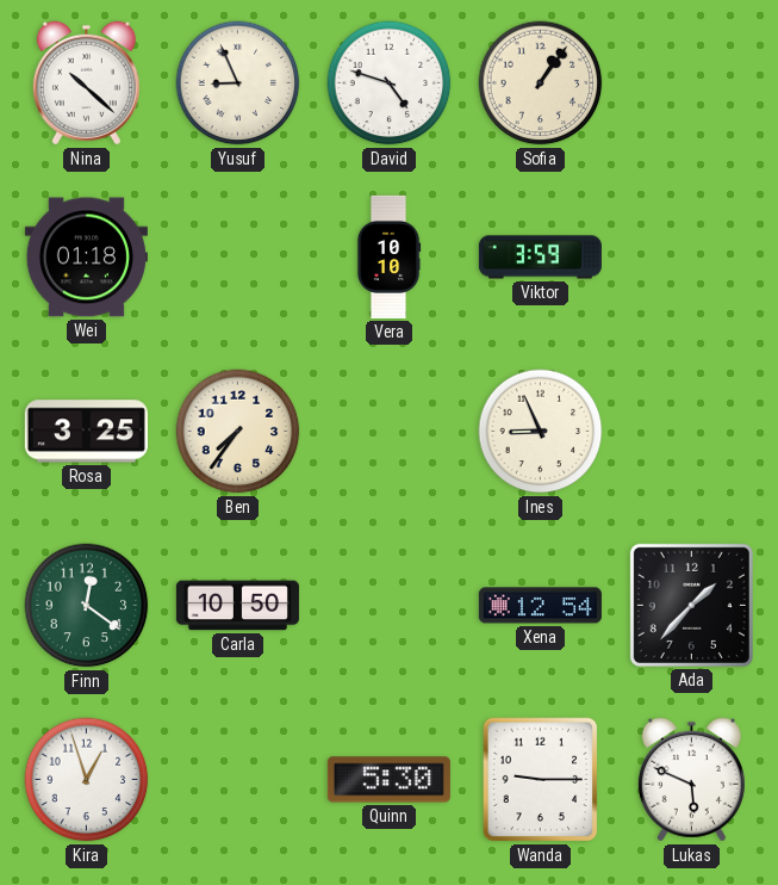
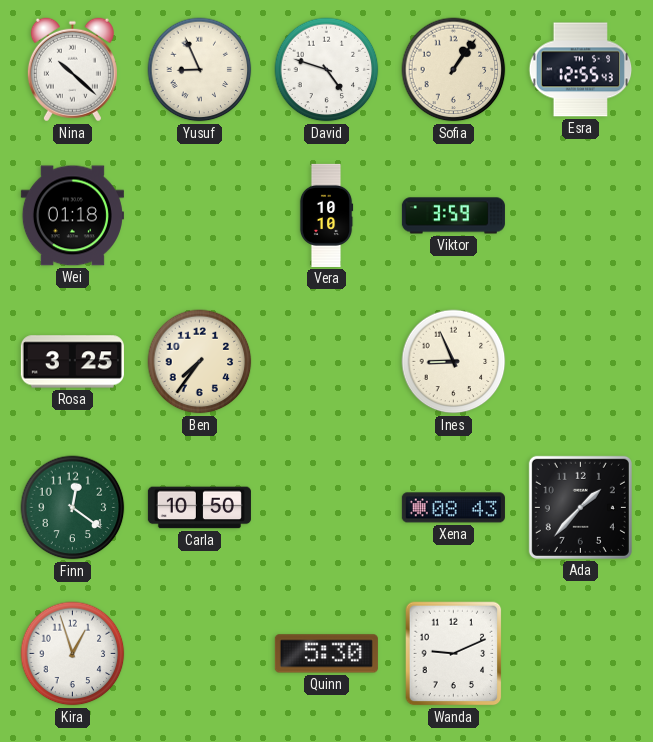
Esra: none -> 12:55
Xena: 12:54 -> 08:43
Wanda: 9:15 -> 9:11
Lukas: 5:49 -> none
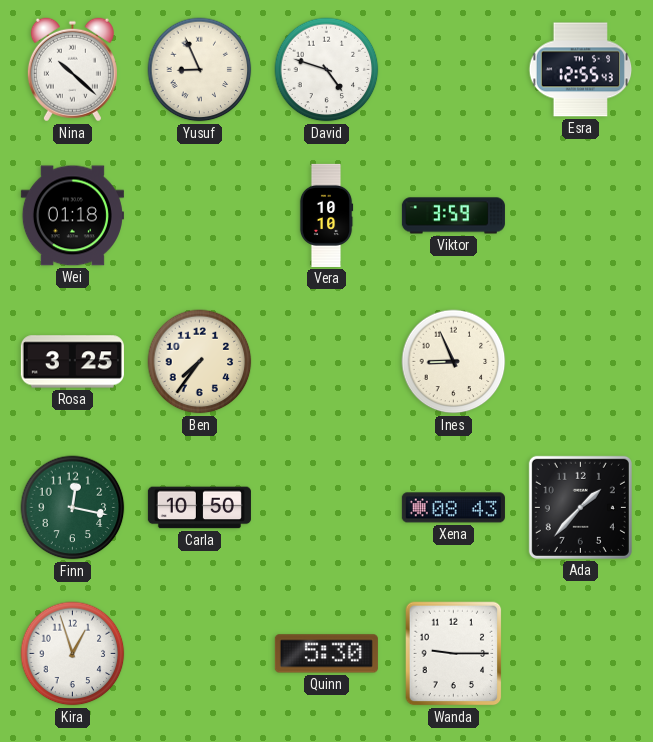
Sofia: 1:06 -> none
Finn: 12:21 -> 12:17
Wanda: 9:11 -> 9:15
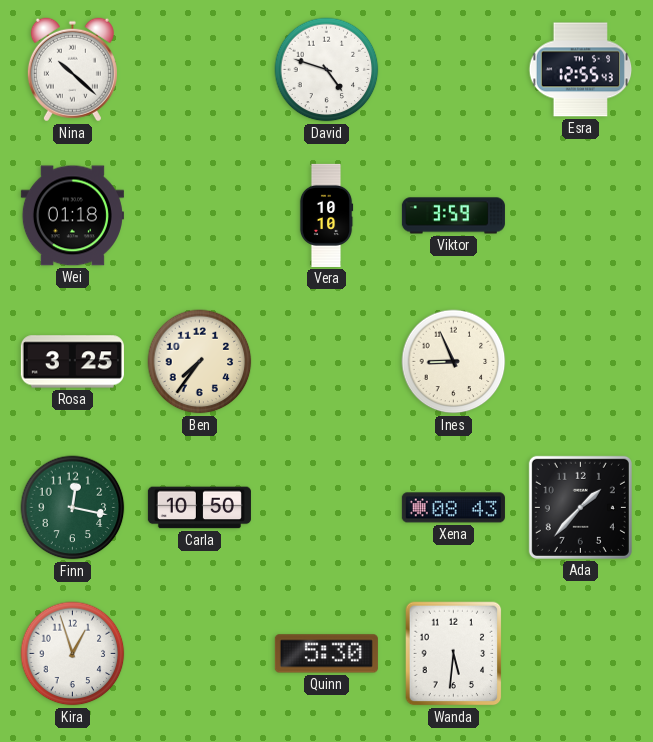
Yusuf: 8:56 -> none
Wanda: 9:15 -> 5:31
